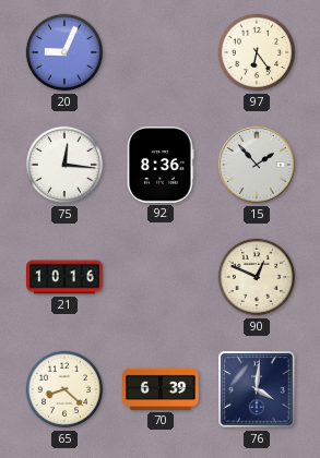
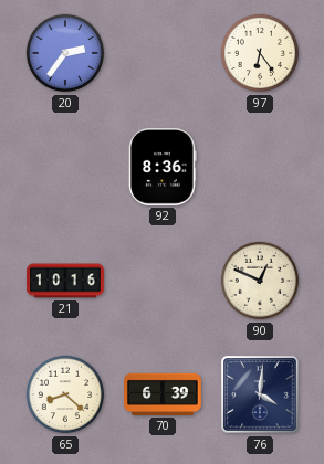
20: 9:04 -> 2:36
75: 12:16 -> none
15: 1:53 -> none
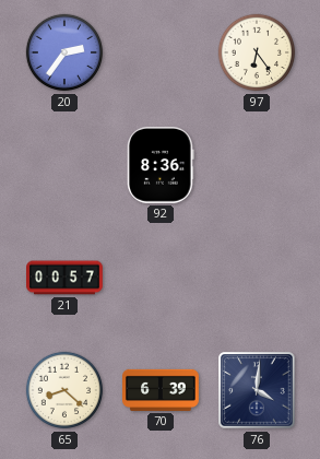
21: 10:16 -> 00:57
90: 12:49 -> none
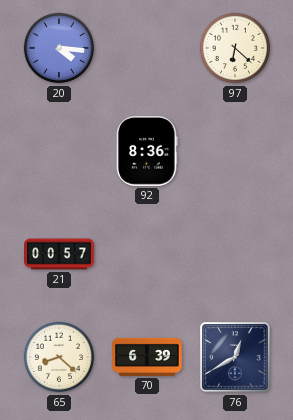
20: 2:36 -> 4:16
97: 6:24 -> 6:22
76: 4:01 -> 12:40
